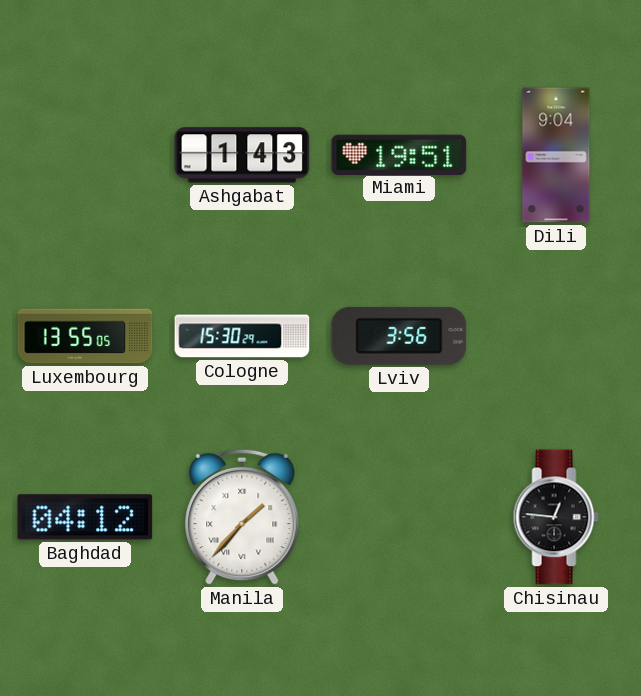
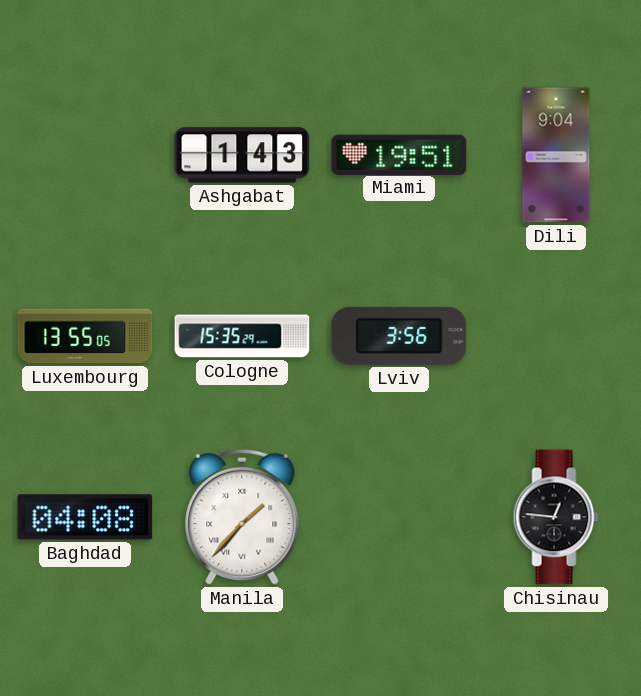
Cologne: 15:30 -> 15:35
Baghdad: 04:12 -> 04:08
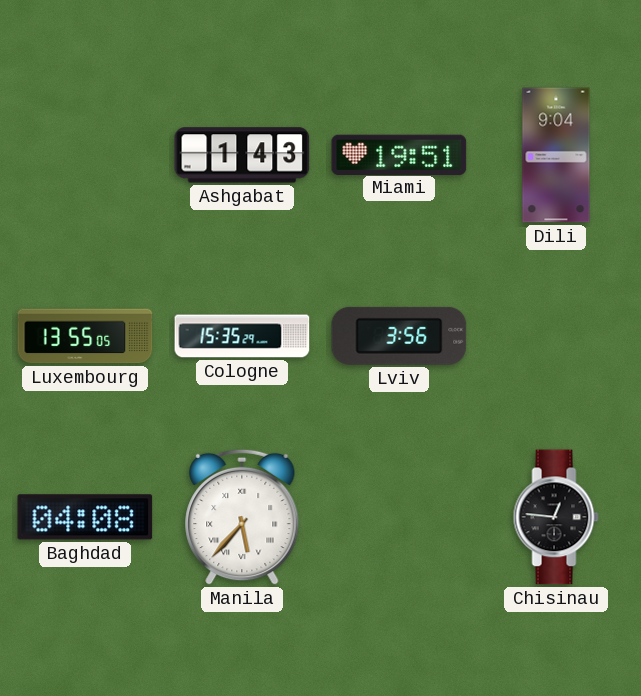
Manila: 1:37 -> 5:37
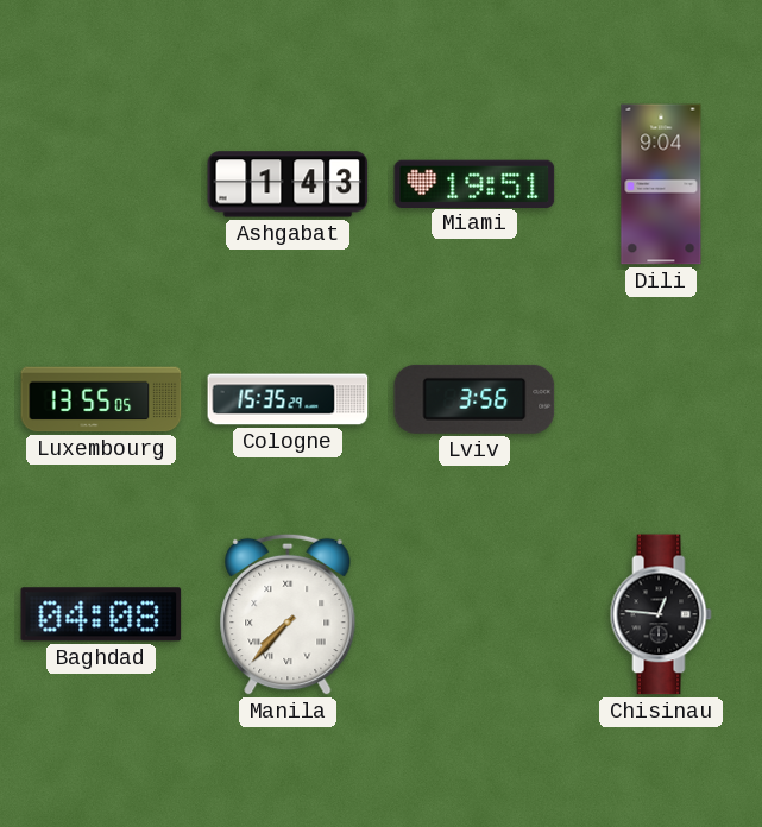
Manila: 5:37 -> 7:37
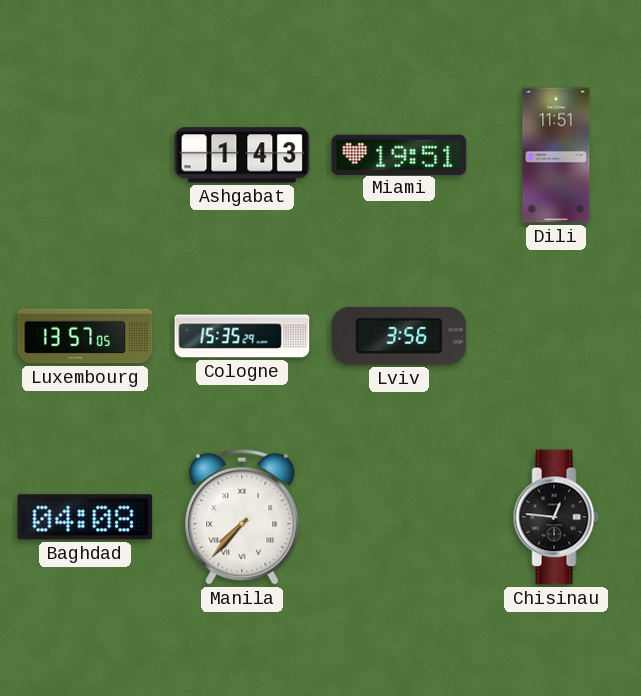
Dili: 9:04 -> 11:51
Luxembourg: 13:55 -> 13:57
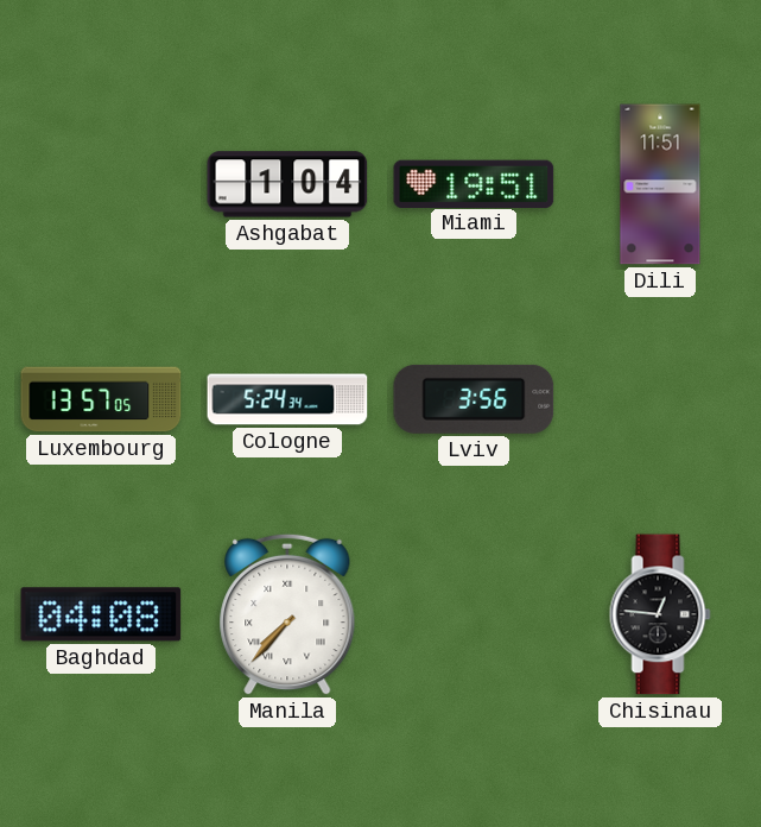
Ashgabat: 1:43 -> 1:04
Cologne: 15:35 -> 5:24
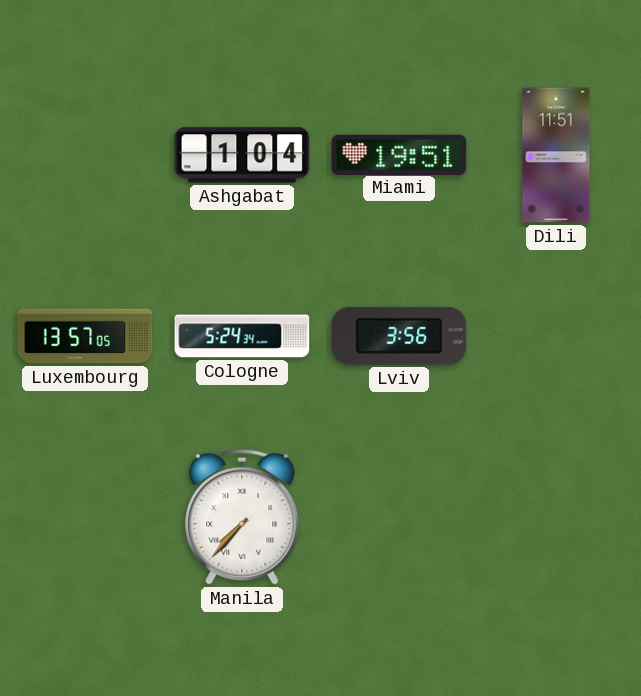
Baghdad: 04:08 -> none
Chisinau: 12:46 -> none
